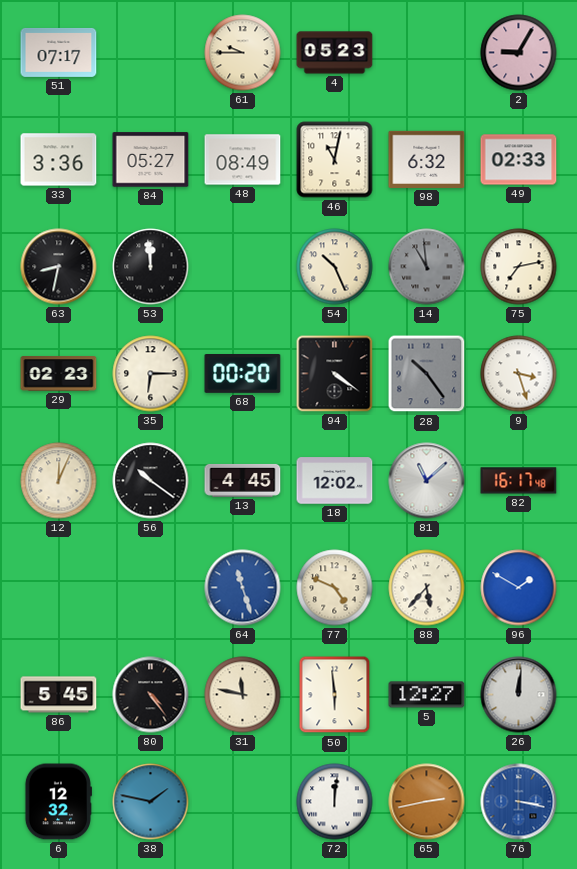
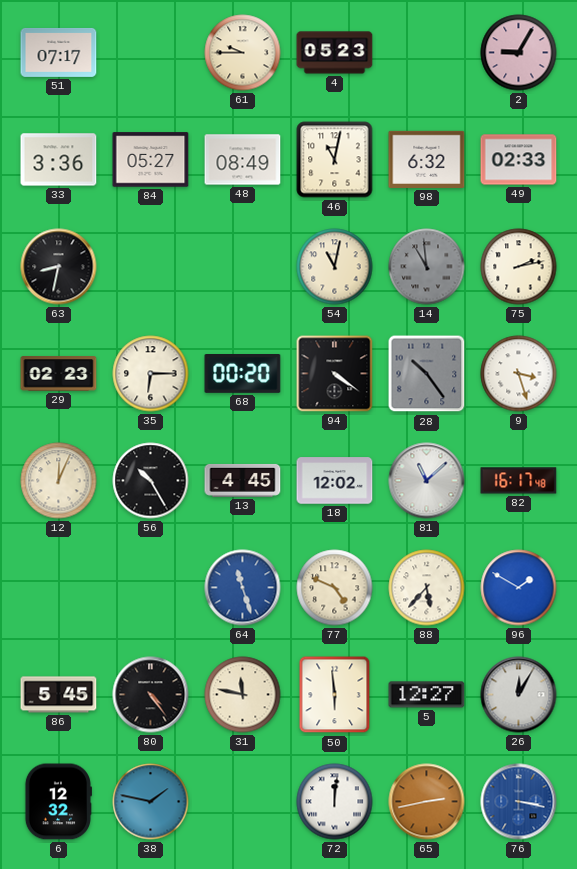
53: 11:59 -> none
54: 10:26 -> 11:02
75: 7:13 -> 2:13
56: 10:21 -> 10:25
26: 12:01 -> 12:05
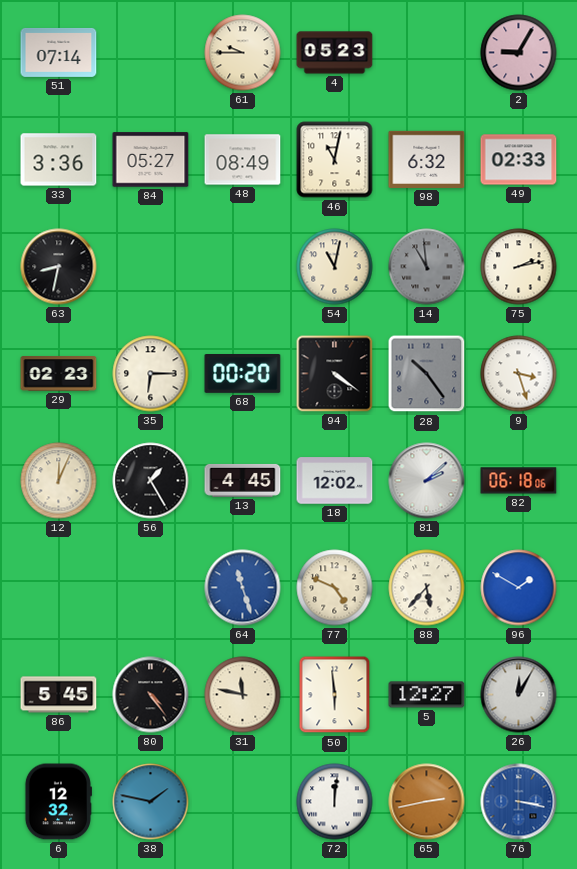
51: 07:17 -> 07:14
56: 10:25 -> 1:25
81: 11:08 -> 2:08
82: 16:17 -> 06:18
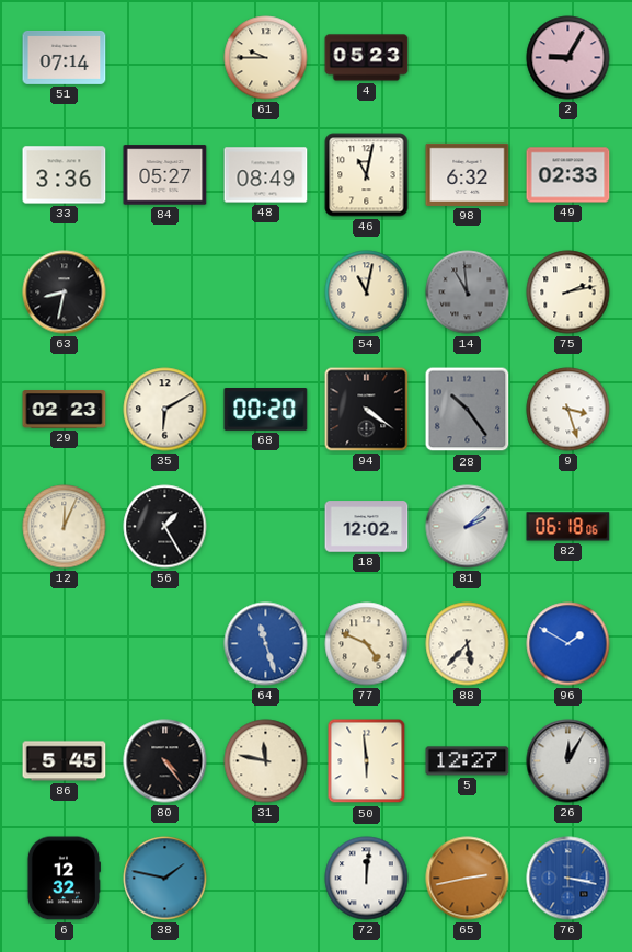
35: 6:15 -> 6:10
13: 4:45 -> none
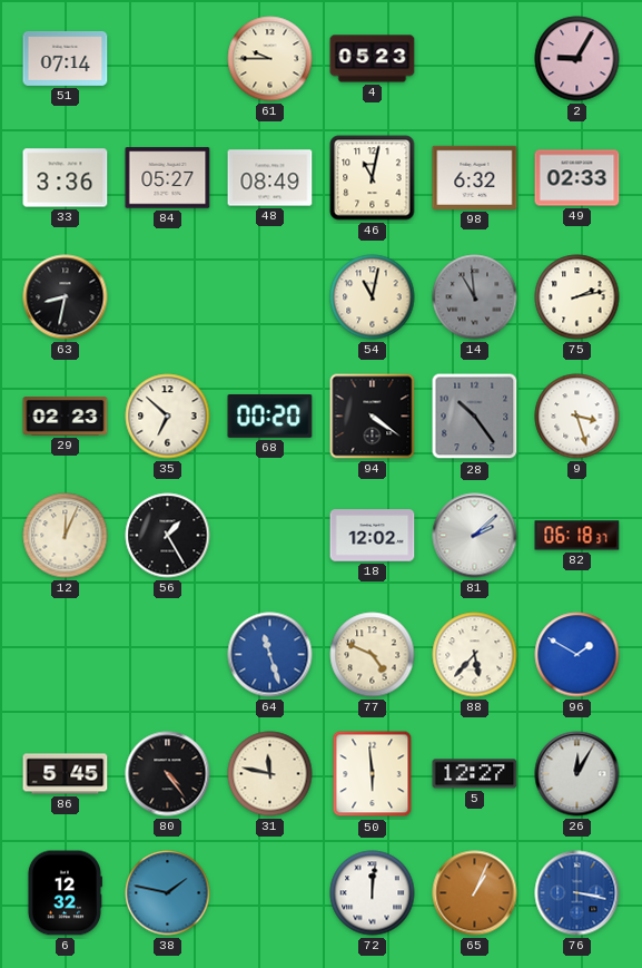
35: 6:10 -> 6:52
82: 06:18:06 -> 06:18:37
65: 2:43 -> 1:04
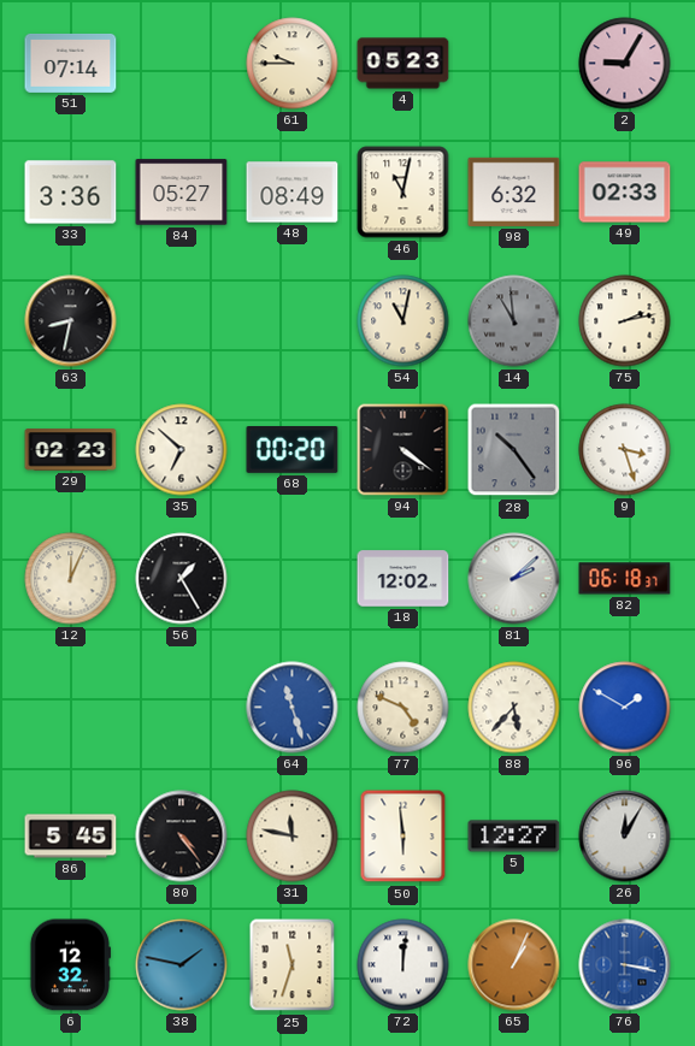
25: none -> 11:33
